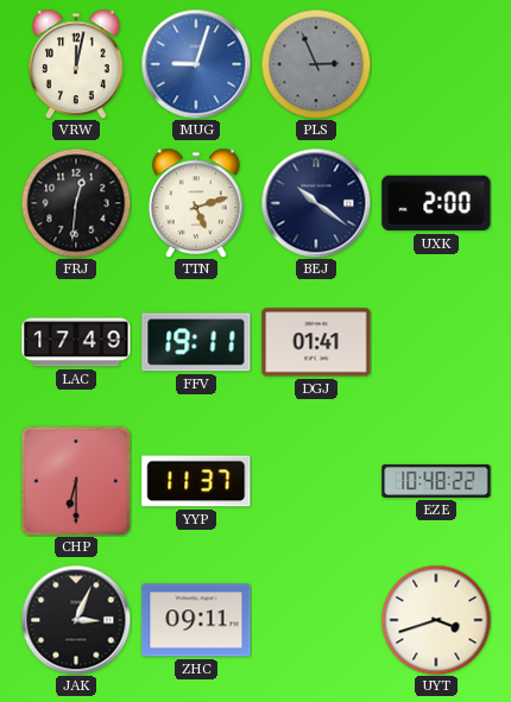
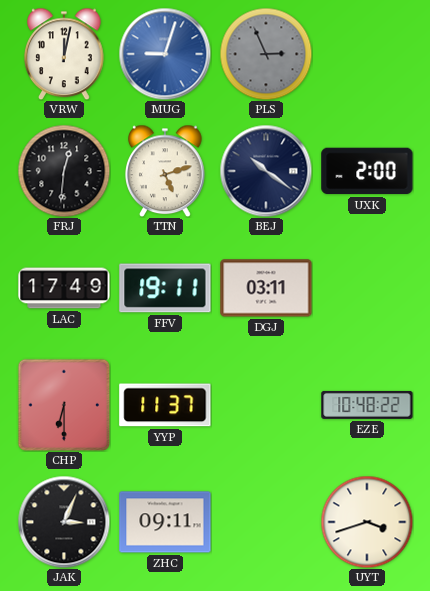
DGJ: 01:41 -> 03:11
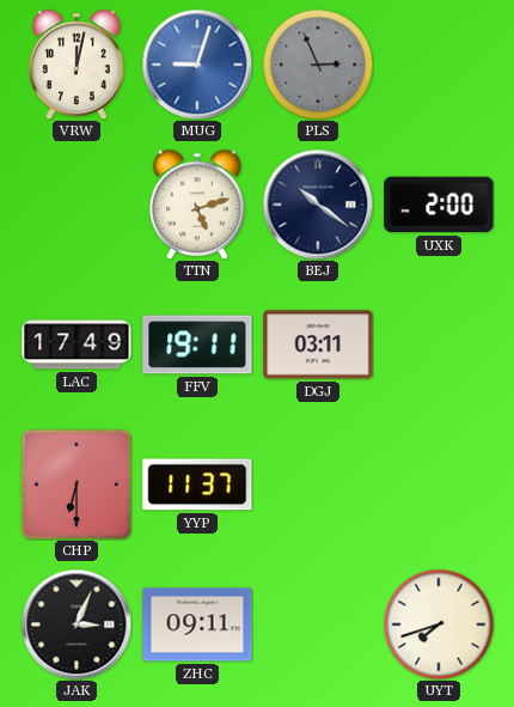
FRJ: 12:31 -> none
EZE: 10:48 -> none
UYT: 3:42 -> 7:42
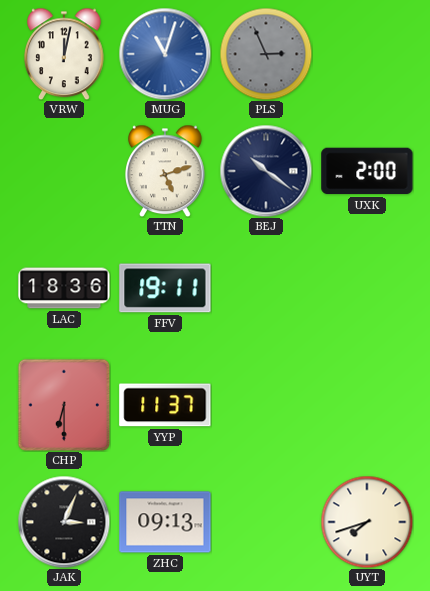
MUG: 9:03 -> 11:03
LAC: 17:49 -> 18:36
DGJ: 03:11 -> none
ZHC: 09:11 -> 09:13
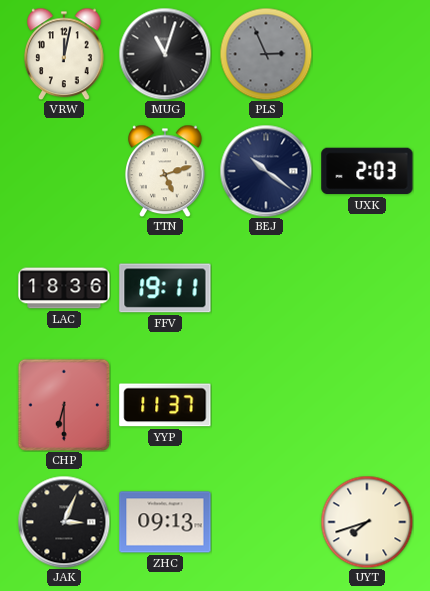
MUG dial: blue -> black
UXK: 2:00 -> 2:03
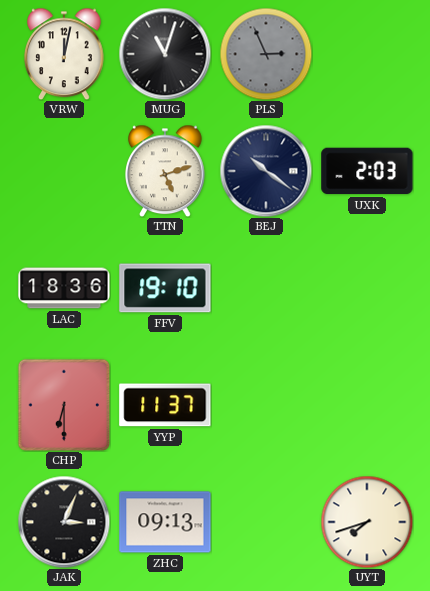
FFV: 19:11 -> 19:10
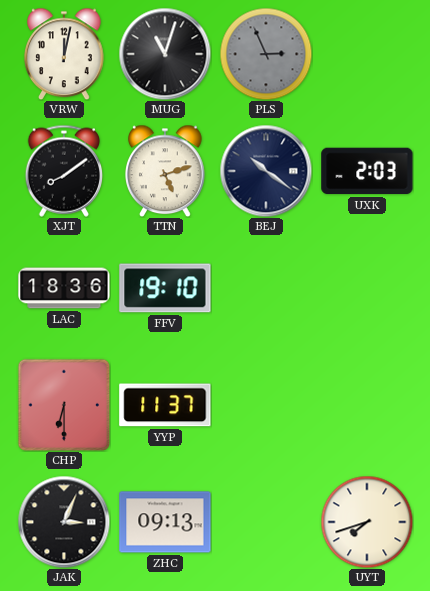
XJT: none -> 8:09
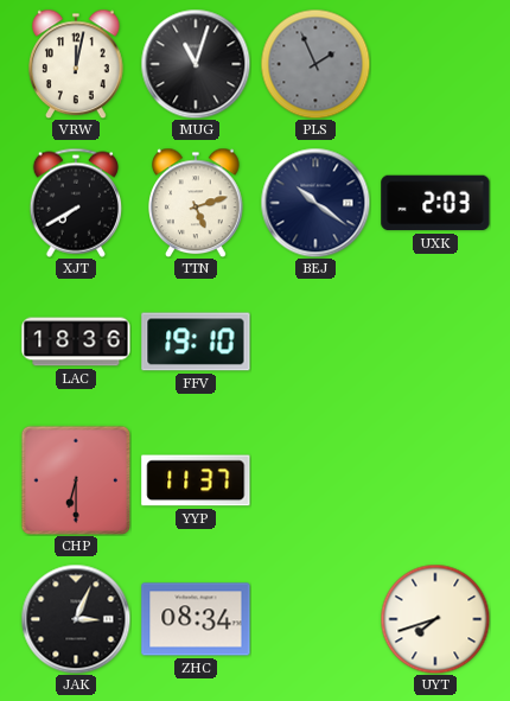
PLS: 2:56 -> 1:56
XJT: 8:09 -> 7:40
ZHC: 09:13 -> 08:34
